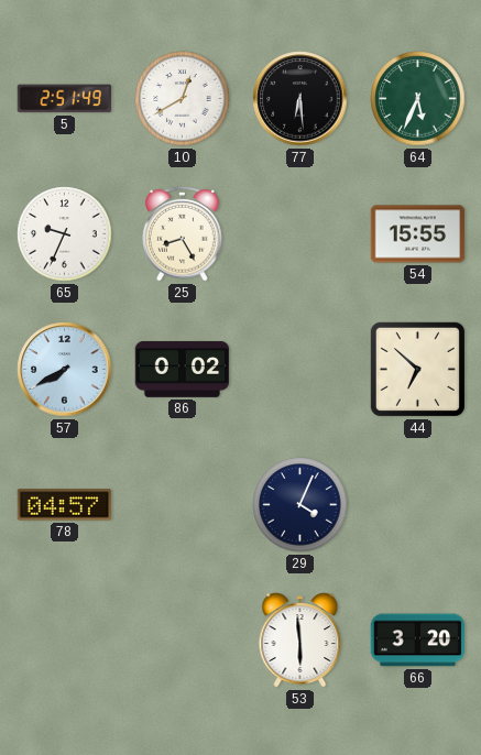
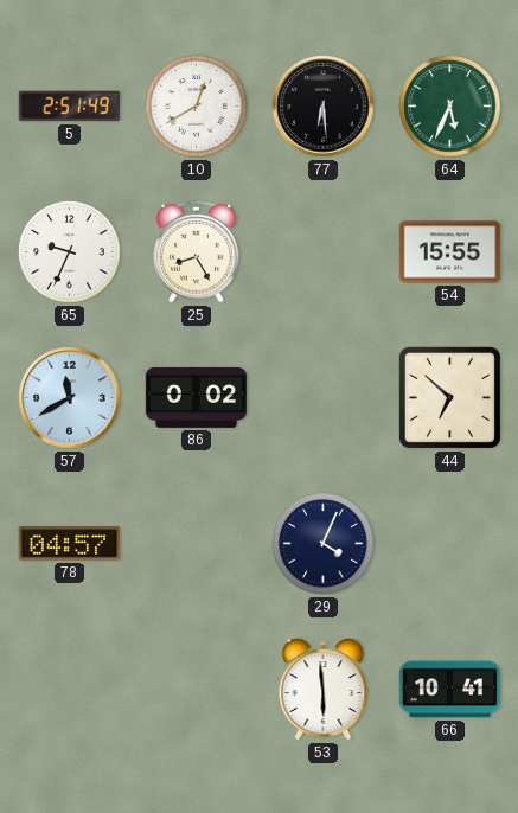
57: 7:40 -> 11:40
66: 3:20 -> 10:41
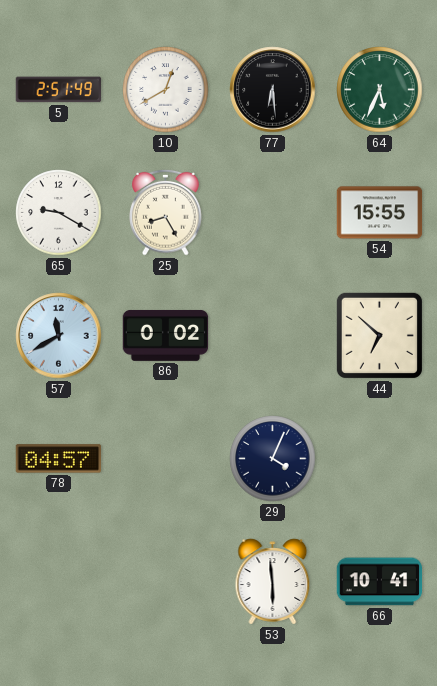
65: 9:34 -> 9:20
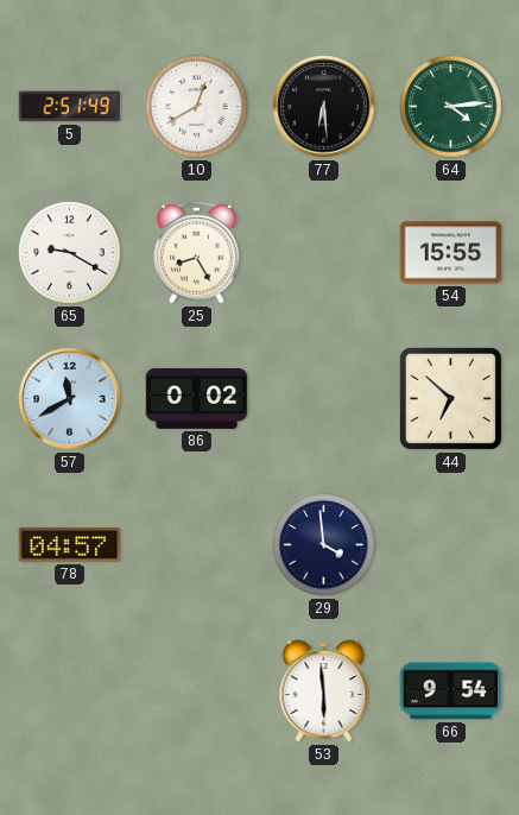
64: 5:34 -> 4:14
29: 4:04 -> 3:59
66: 10:41 -> 9:54
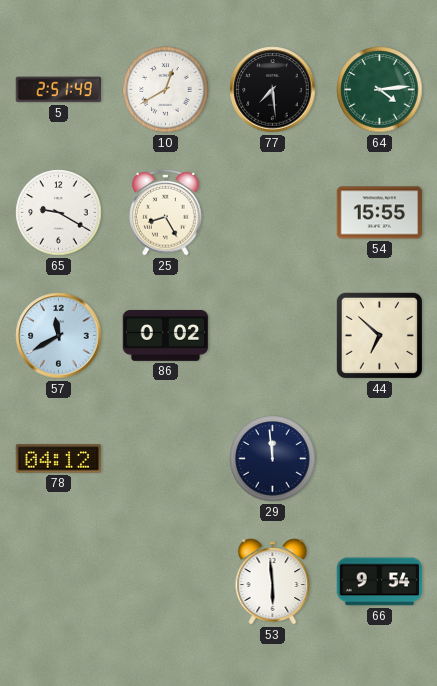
77: 6:29 -> 7:29
78: 04:57 -> 04:12
29: 3:59 -> 11:59
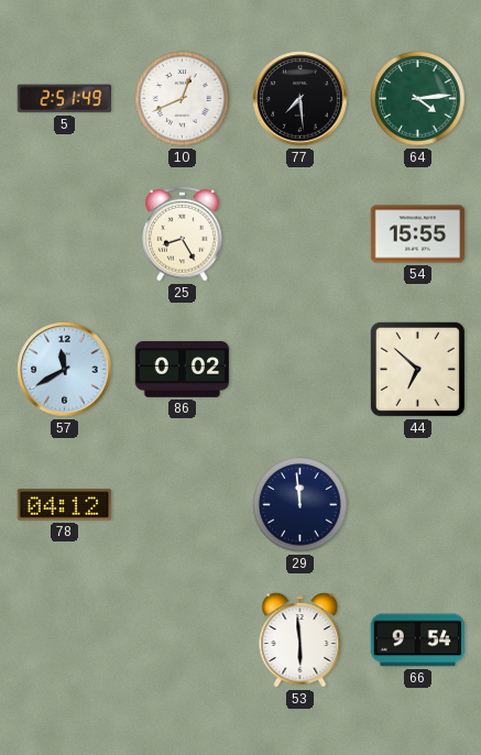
10: 12:40 -> 12:41
65: 9:20 -> none
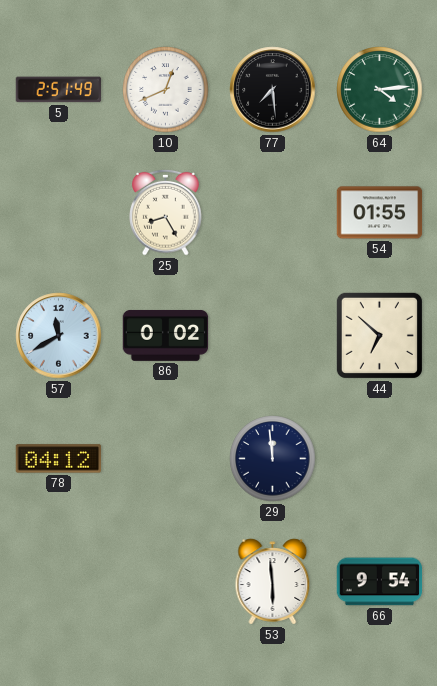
54: 15:55 -> 01:55
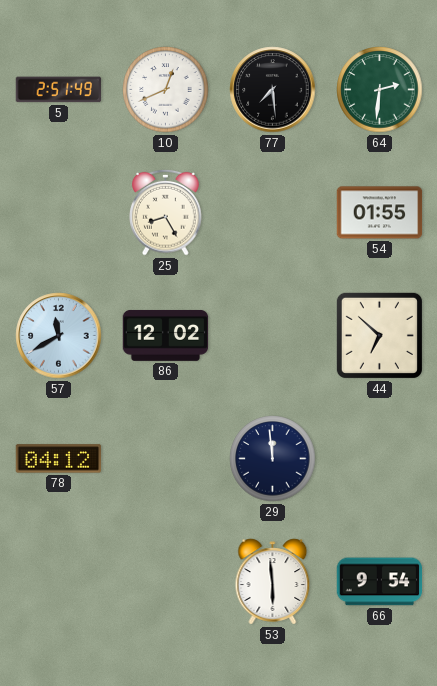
64: 4:14 -> 2:31
86: 0:02 -> 12:02
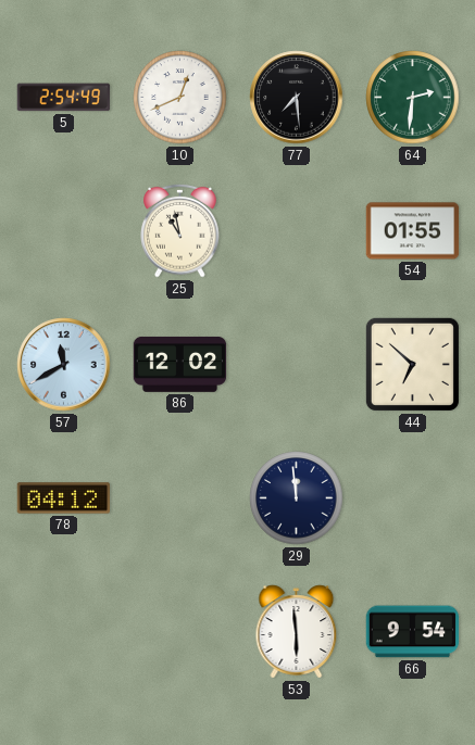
5: 2:51 -> 2:54
25: 8:25 -> 10:58
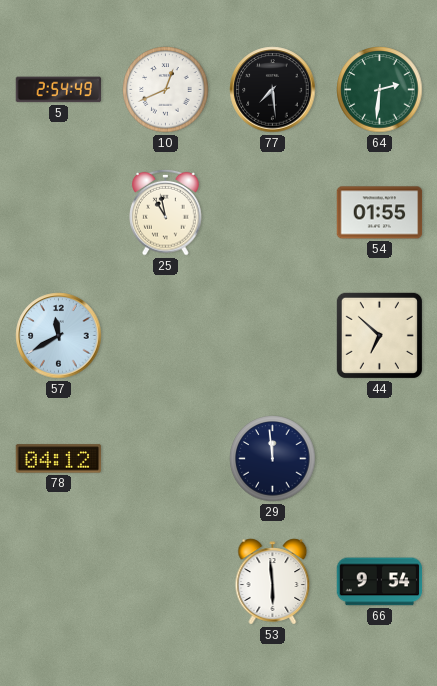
86: 12:02 -> none
